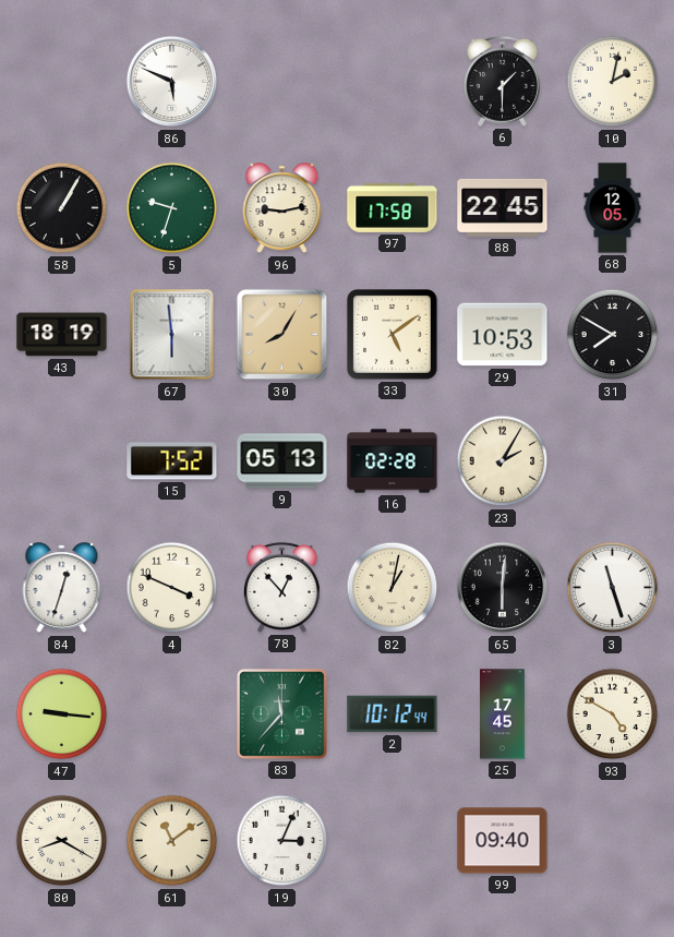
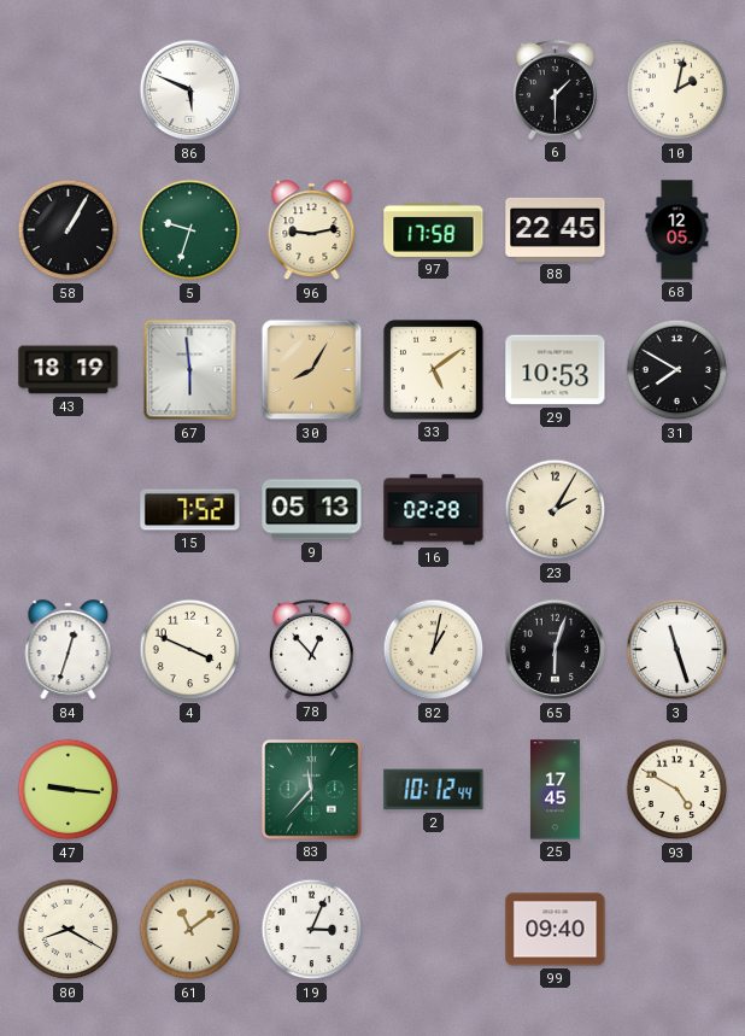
65: 6:01 -> 6:03
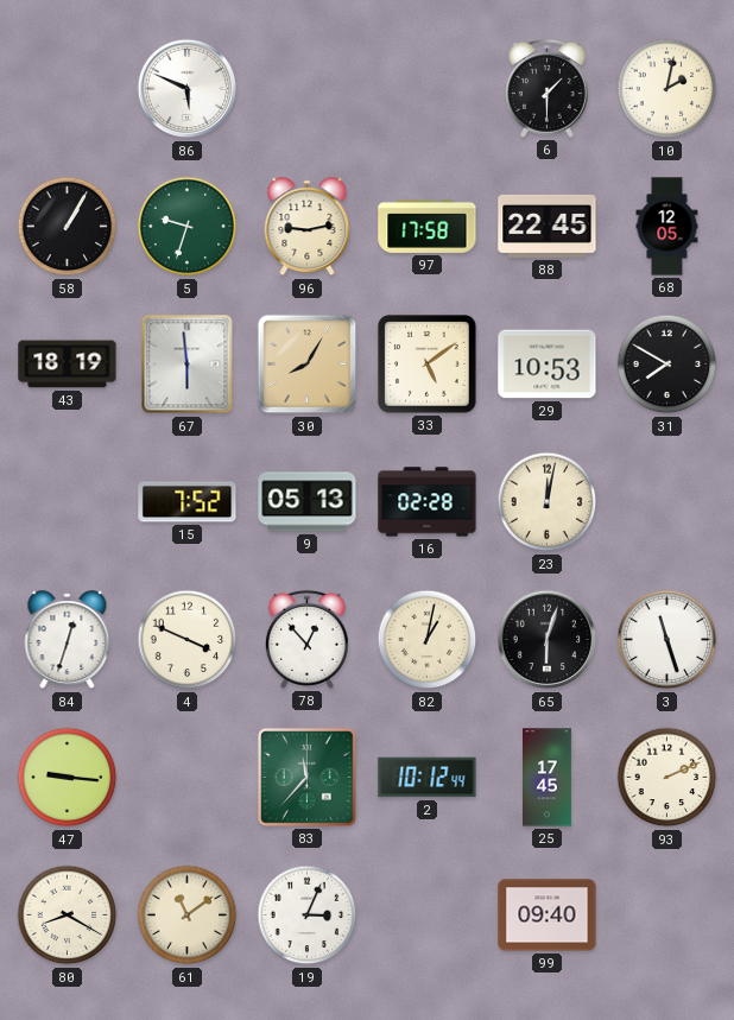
23: 2:05 -> 12:02
93: 4:50 -> 2:11
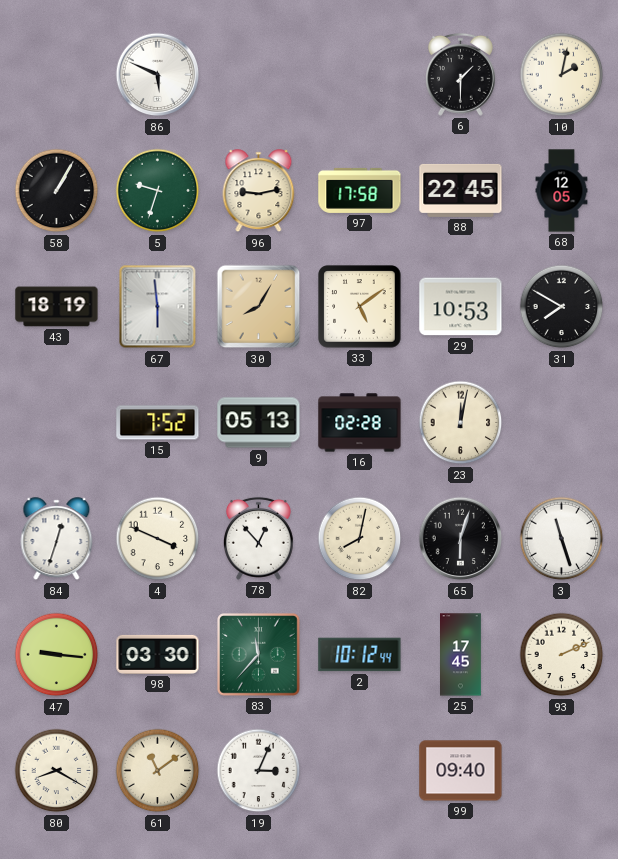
82: 1:02 -> 8:02
98: none -> 03:30
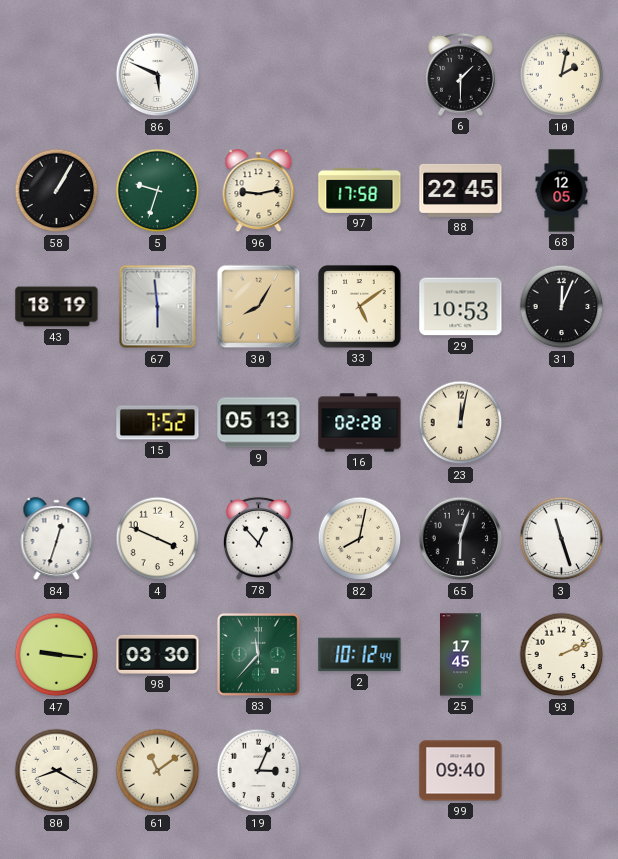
31: 7:50 -> 12:04
